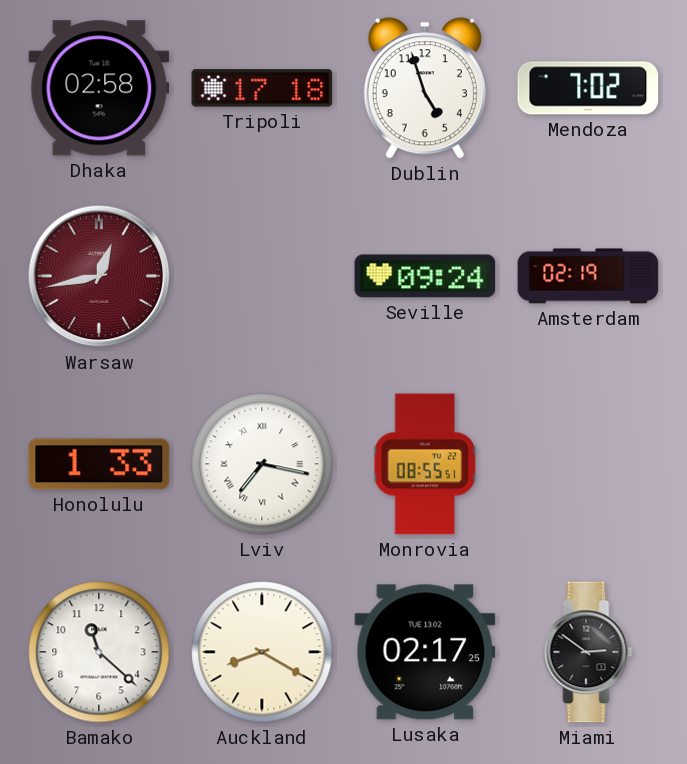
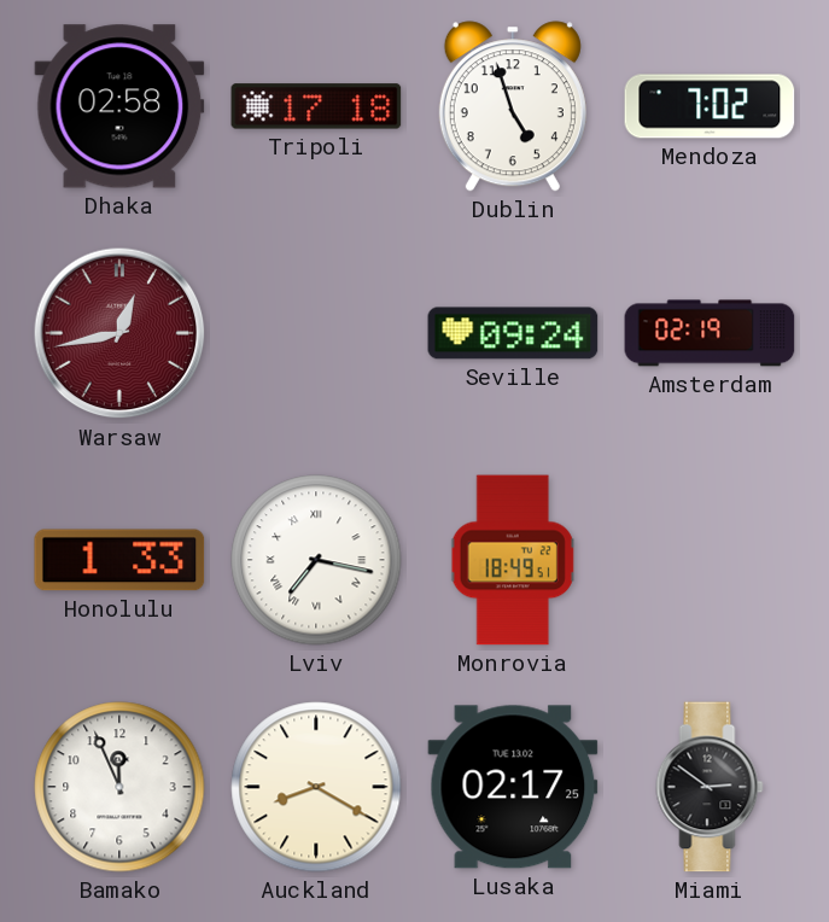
Monrovia: 08:55 -> 18:49
Bamako: 11:22 -> 11:56
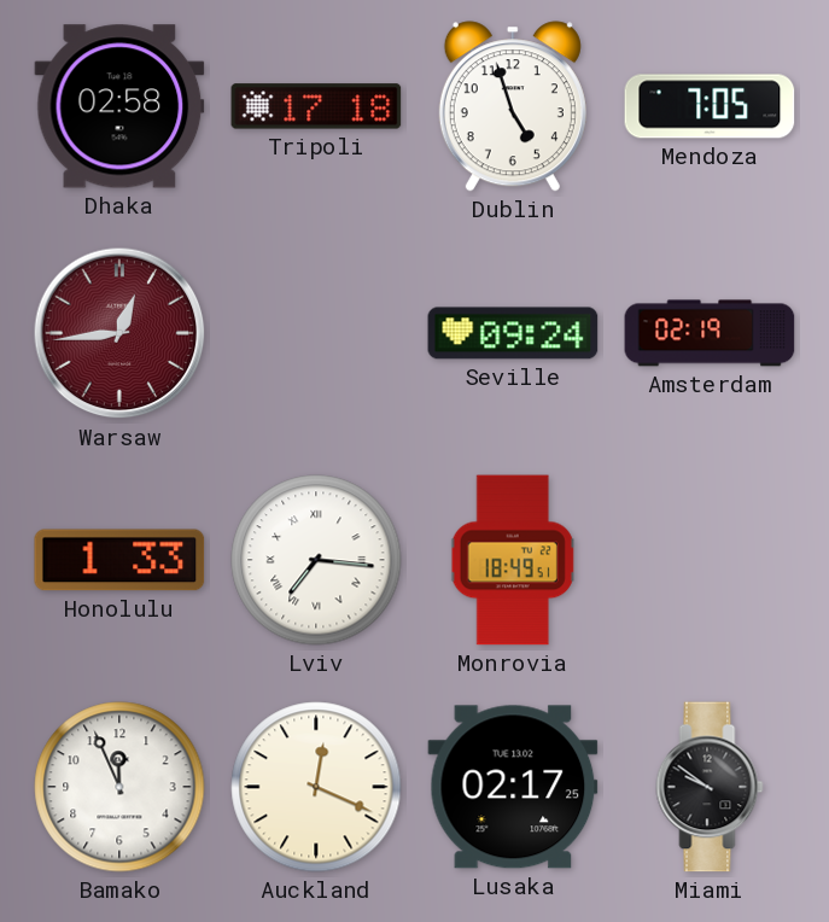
Mendoza: 7:02 -> 7:05
Warsaw: 12:43 -> 12:44
Lviv: 7:17 -> 7:16
Auckland: 8:20 -> 12:19
Miami: 2:51 -> 9:51
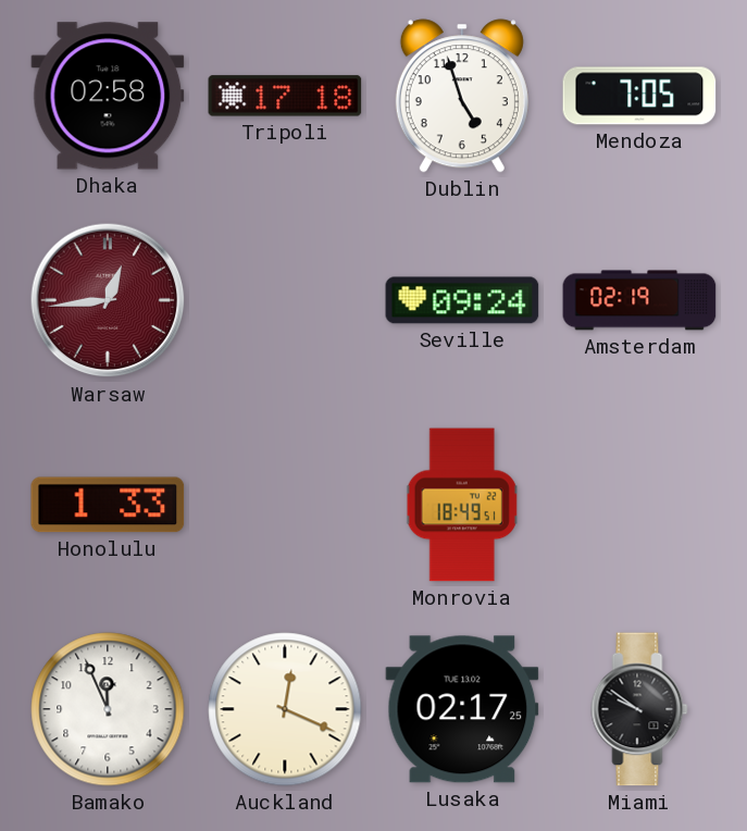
Lviv: 7:16 -> none
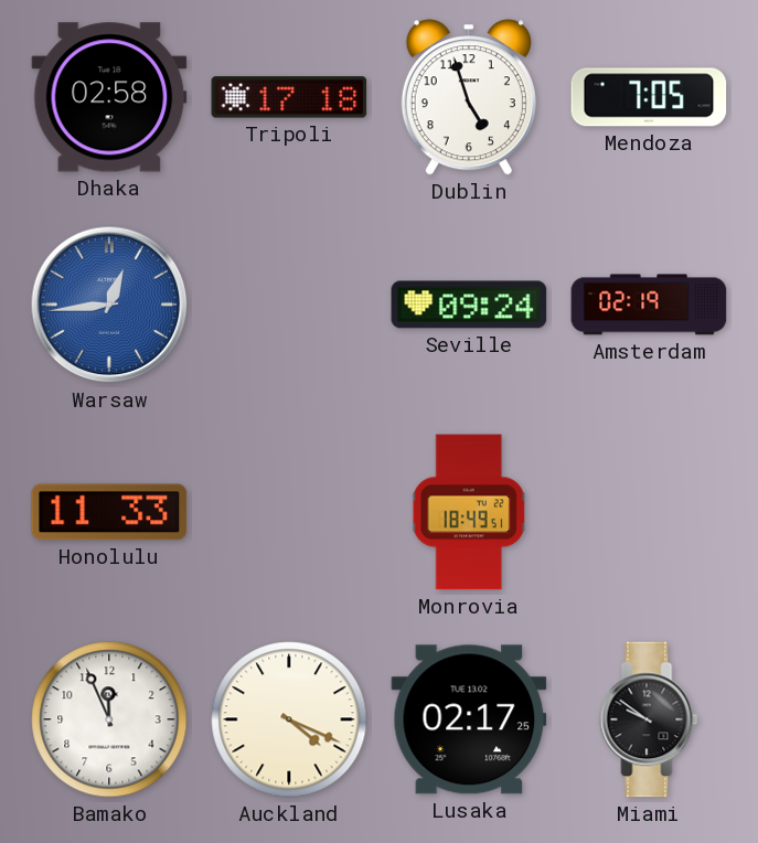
Warsaw dial: burgundy -> blue
Honolulu: 1:33 -> 11:33
Auckland: 12:19 -> 4:19
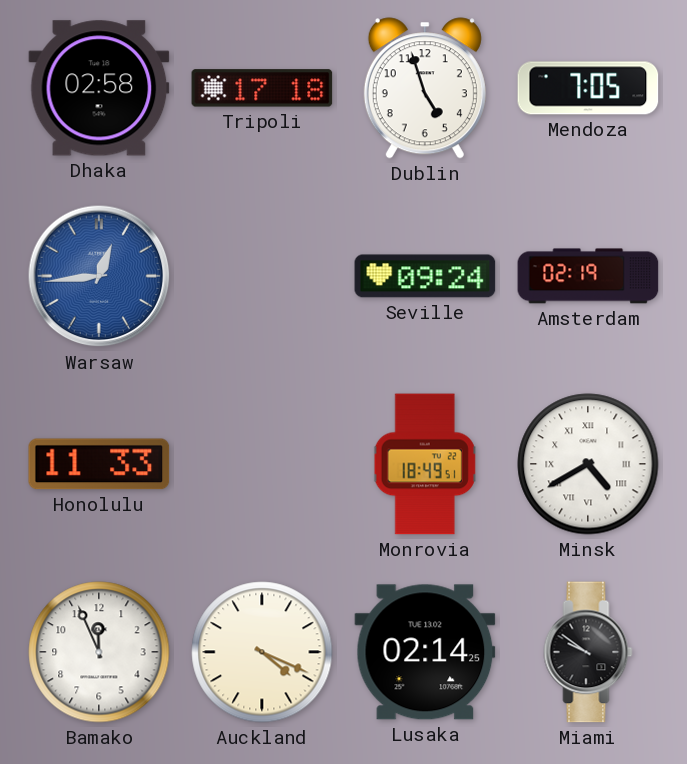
Minsk: none -> 4:40
Lusaka: 02:17 -> 02:14
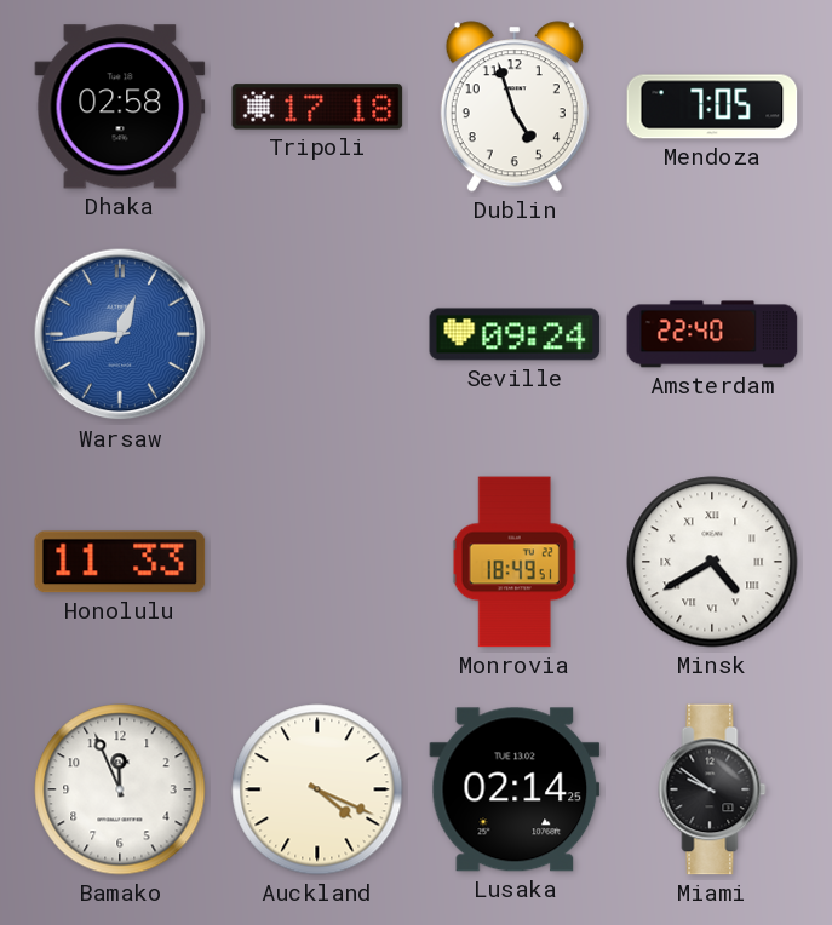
Amsterdam: 02:19 -> 22:40
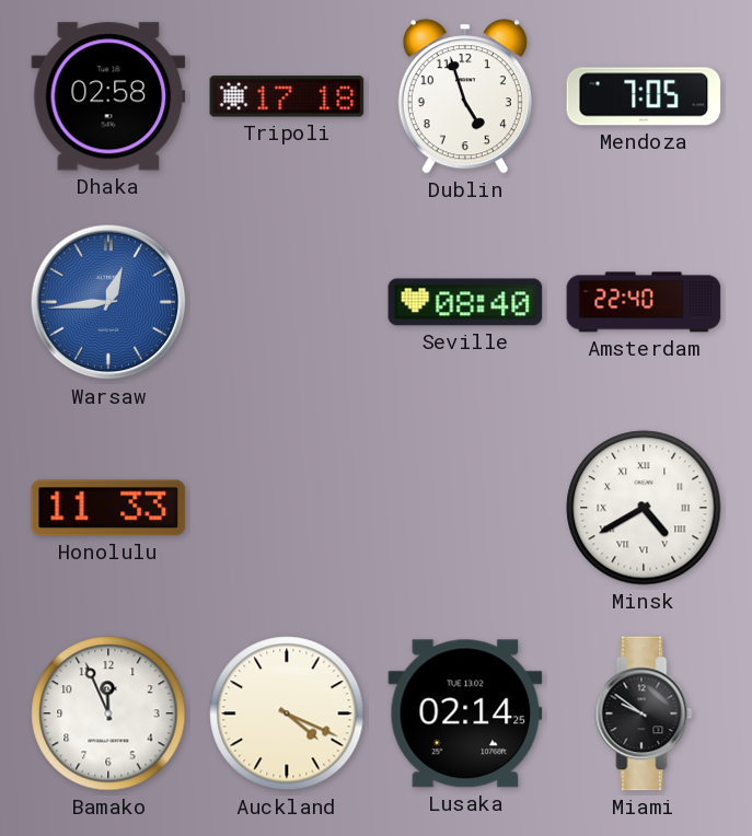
Seville: 09:24 -> 08:40
Monrovia: 18:49 -> none
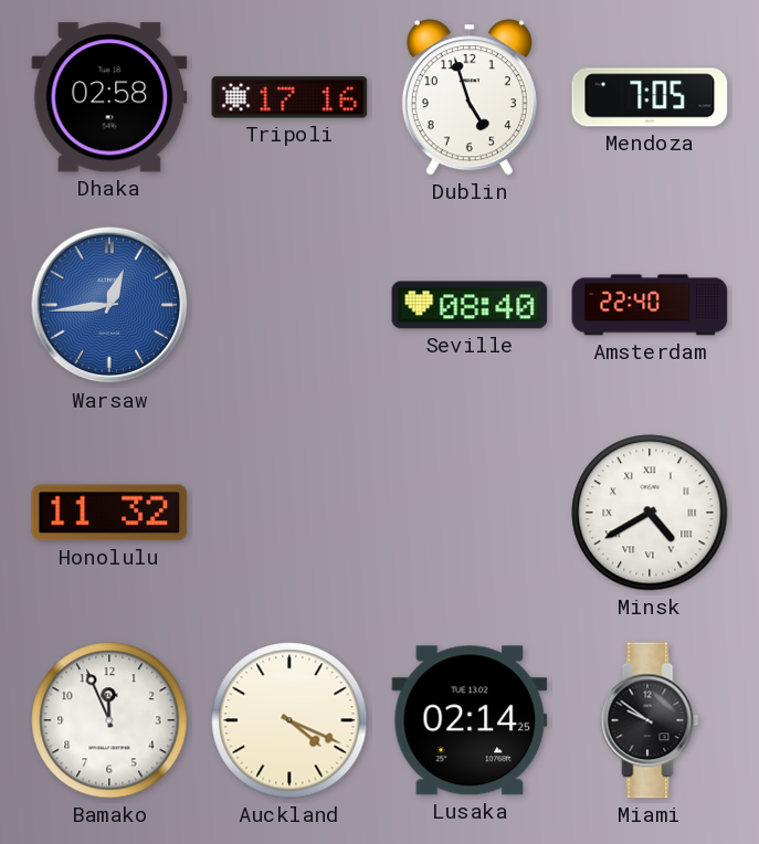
Tripoli: 17:18 -> 17:16
Honolulu: 11:33 -> 11:32
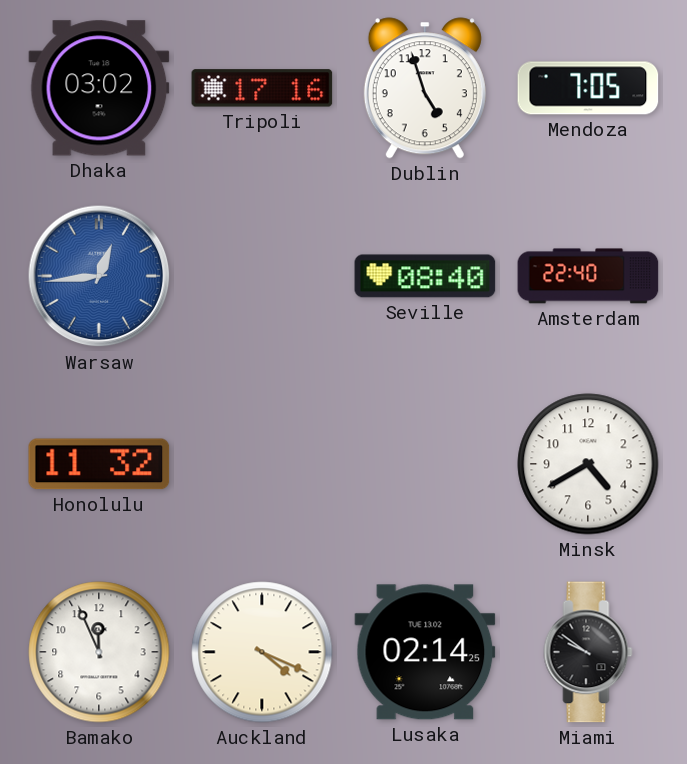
Dhaka: 02:58 -> 03:02
Minsk numerals: Roman -> Arabic
